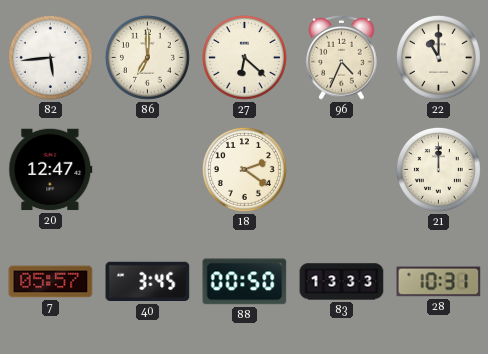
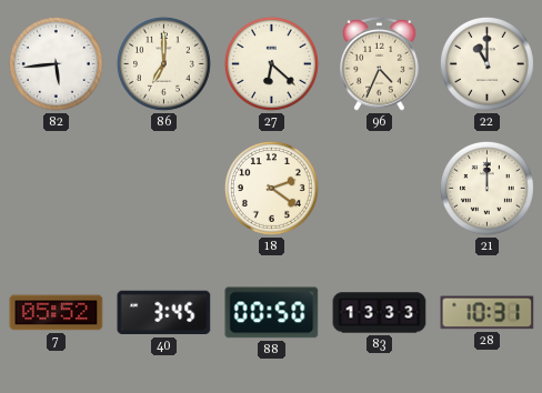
20: 12:47 -> none
7: 05:57 -> 05:52
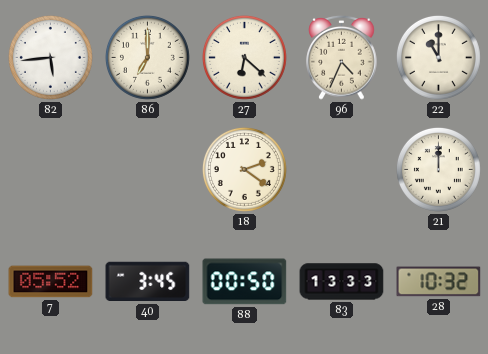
28: 10:31 -> 10:32
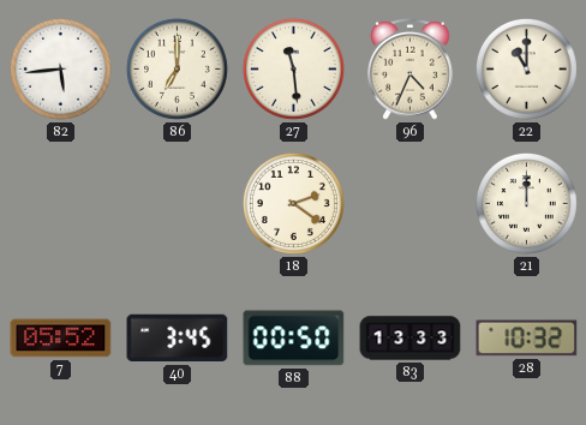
27: 6:22 -> 11:29
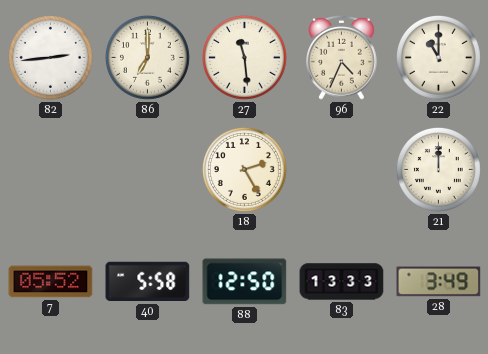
82: 5:44 -> 2:44
18: 2:21 -> 2:25
40: 3:45 -> 5:58
88: 00:50 -> 12:50
28: 10:32 -> 3:49
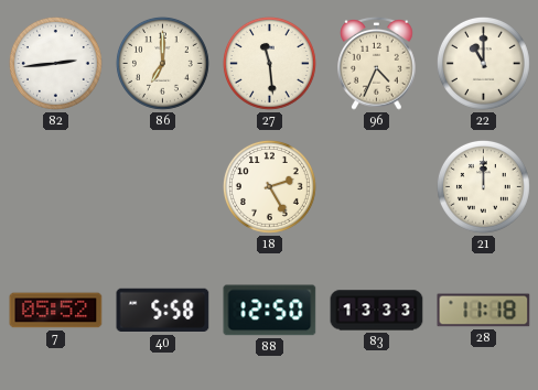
28: 3:49 -> 11:18
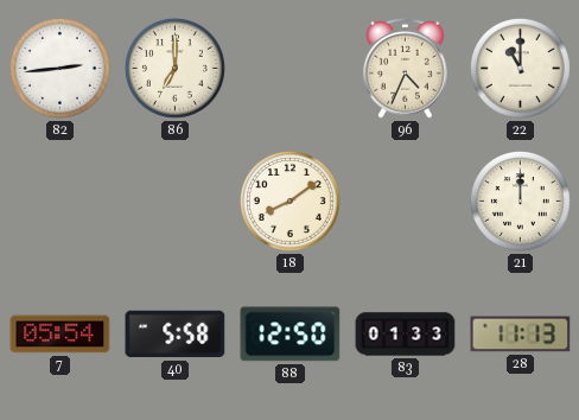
27: 11:29 -> none
18: 2:25 -> 8:09
7: 05:52 -> 05:54
83: 13:33 -> 01:33
28: 11:18 -> 11:13
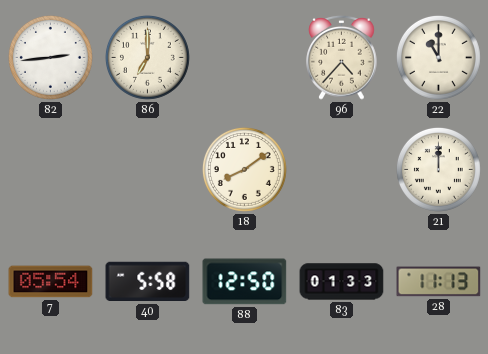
96: 4:34 -> 4:37
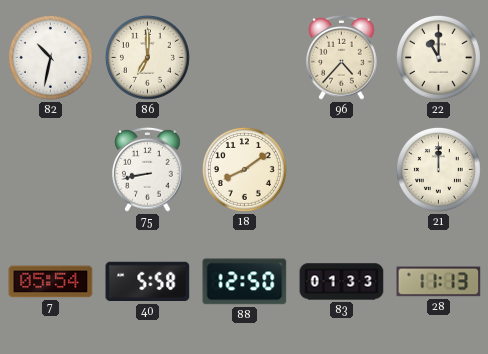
82: 2:44 -> 10:32
75: none -> 8:43
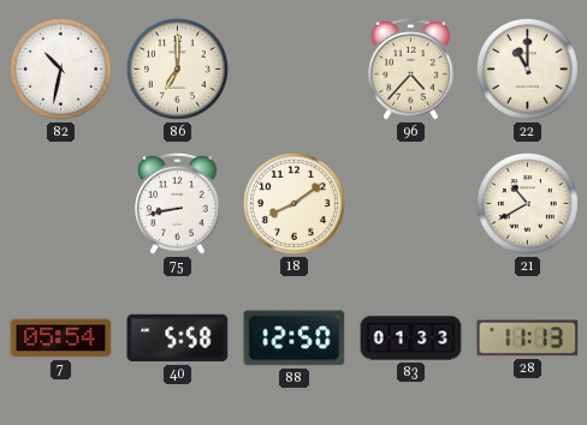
21: 12:00 -> 10:40
